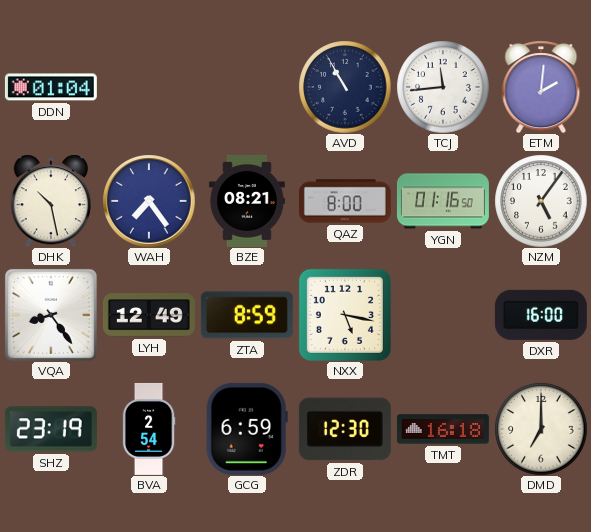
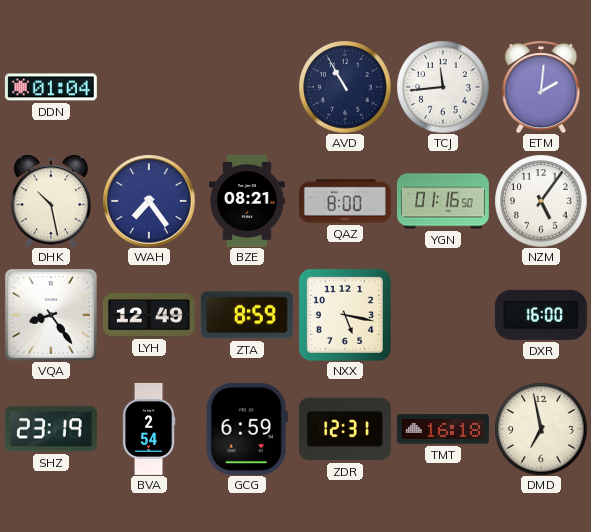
ZDR: 12:30 -> 12:31
DMD: 7:00 -> 6:58
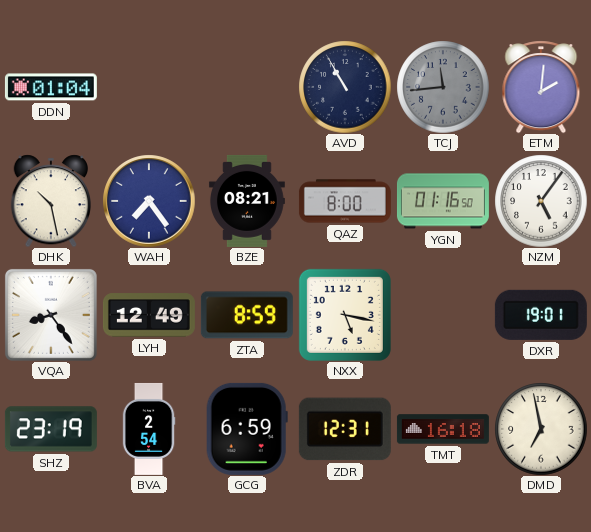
TCJ dial: white -> grey
DXR: 16:00 -> 19:01
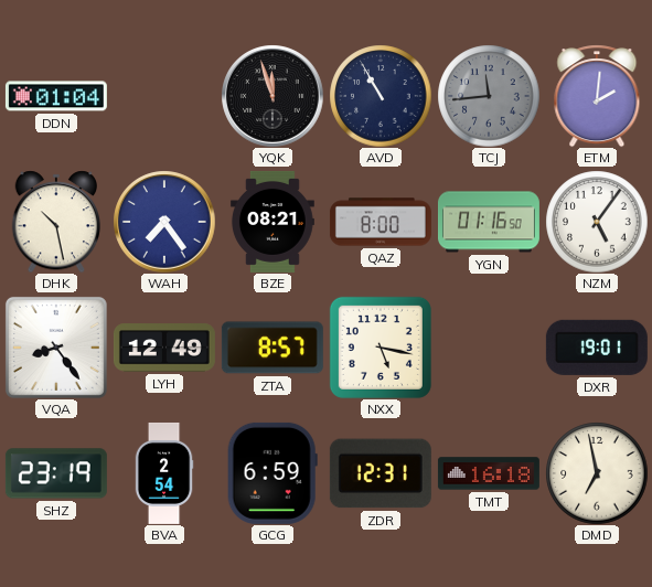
YQK: none -> 11:57
ZTA: 8:59 -> 8:57
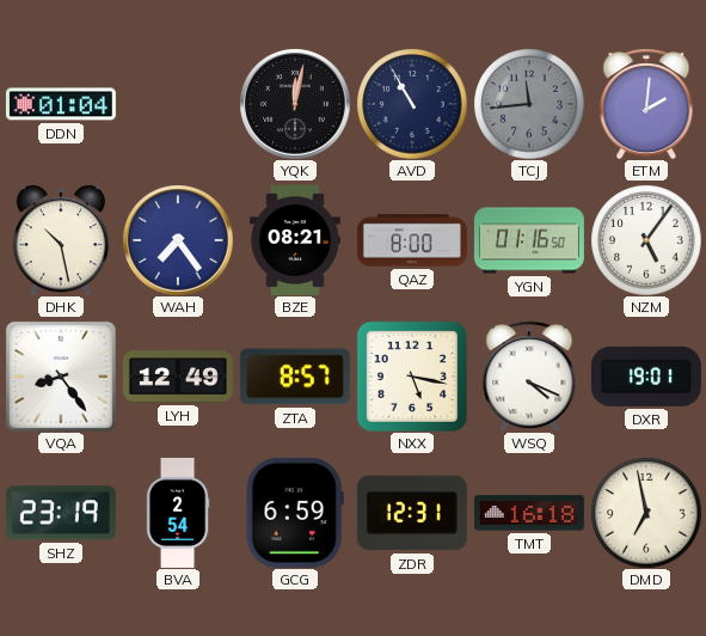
YQK: 11:57 -> 12:02
WSQ: none -> 4:19
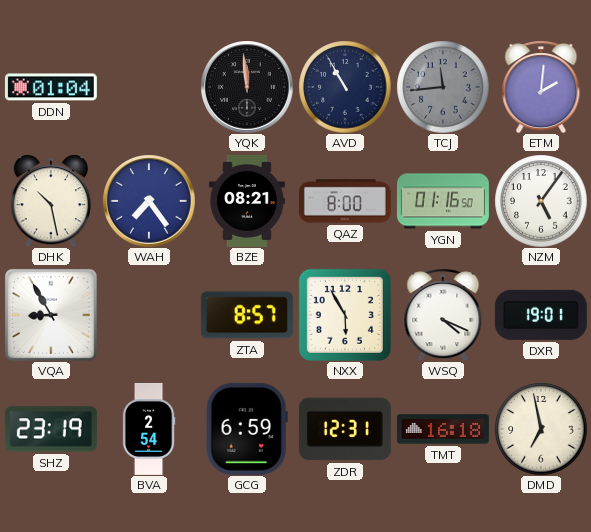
YQK: 12:02 -> 11:59
VQA: 8:24 -> 8:55
LYH: 12:49 -> none
NXX: 5:17 -> 5:55
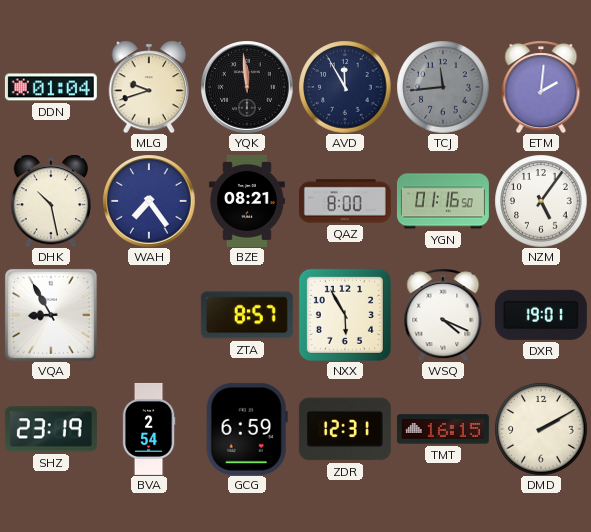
MLG: none -> 9:42
AVD: 10:55 -> 11:55
TMT: 16:18 -> 16:15
DMD: 6:58 -> 2:10
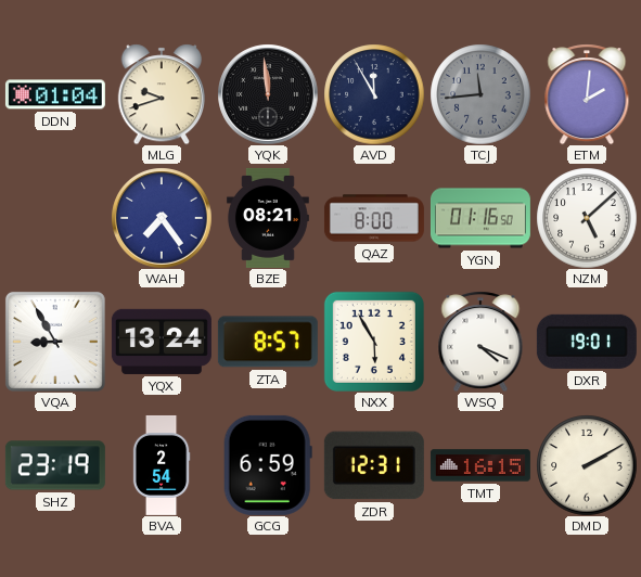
DHK: 10:28 -> none
NZM: 5:06 -> 5:08
YQX: none -> 13:24
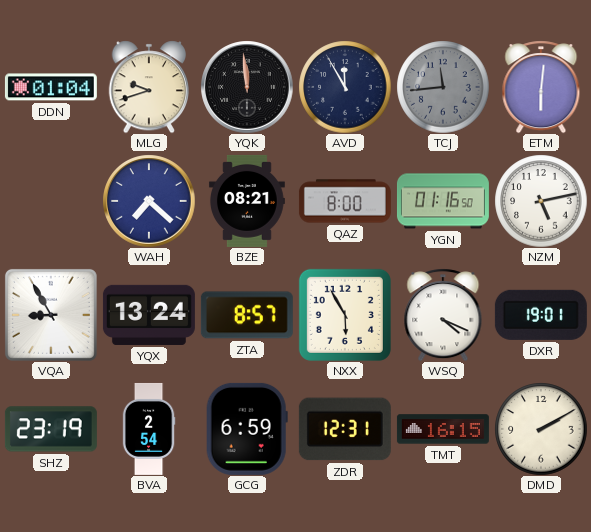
ETM: 2:01 -> 6:01
WAH: 7:24 -> 7:22
NZM: 5:08 -> 5:13
